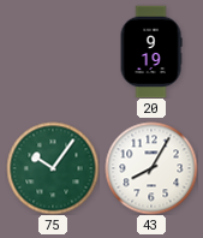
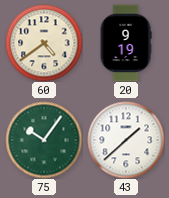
60: none -> 4:39
43: 8:05 -> 1:38
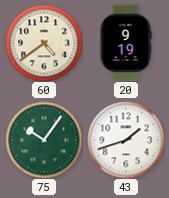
43: 1:38 -> 1:42
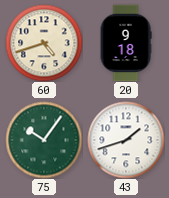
60: 4:39 -> 4:42
20: 9:19 -> 9:18
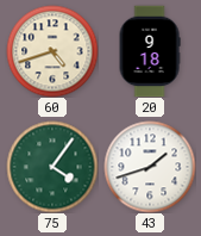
75: 10:06 -> 4:06
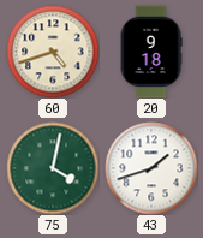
75: 4:06 -> 4:02
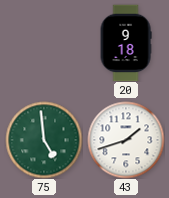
60: 4:42 -> none
75: 4:02 -> 4:59
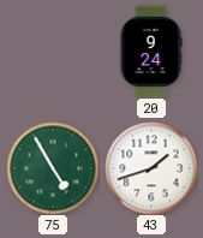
20: 9:18 -> 9:24
75: 4:59 -> 4:55
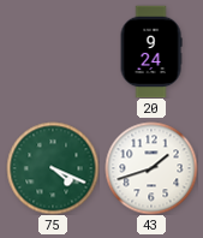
75: 4:55 -> 4:19
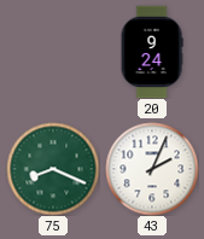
75: 4:19 -> 8:19
43: 1:42 -> 2:04
